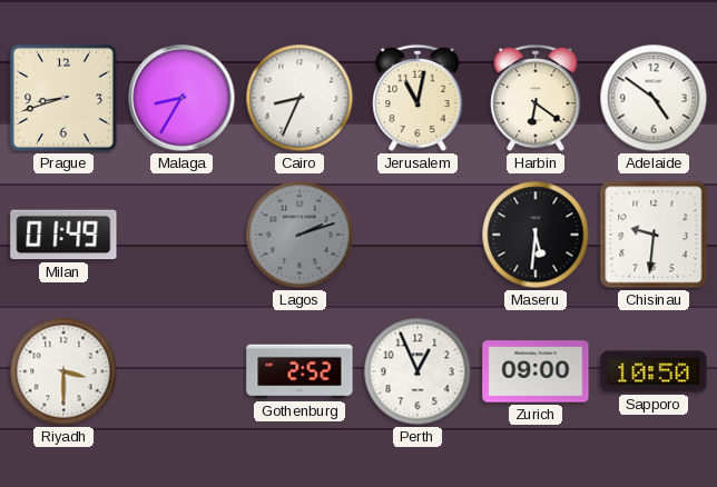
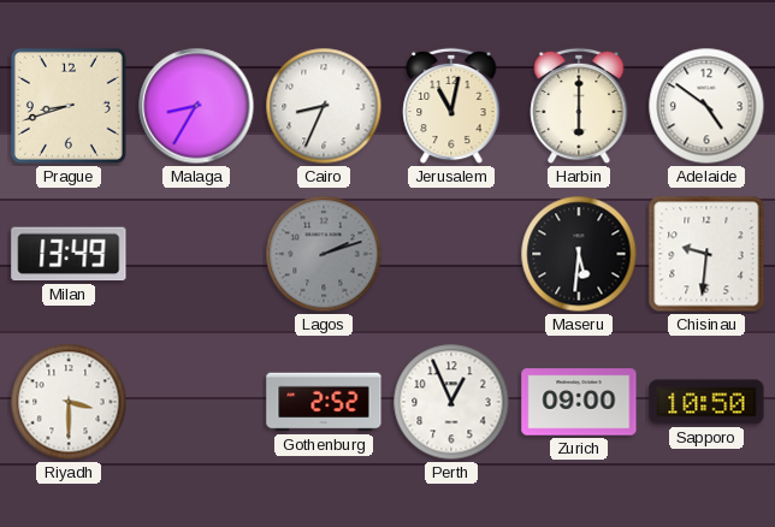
Harbin: 6:21 -> 6:00
Milan: 01:49 -> 13:49
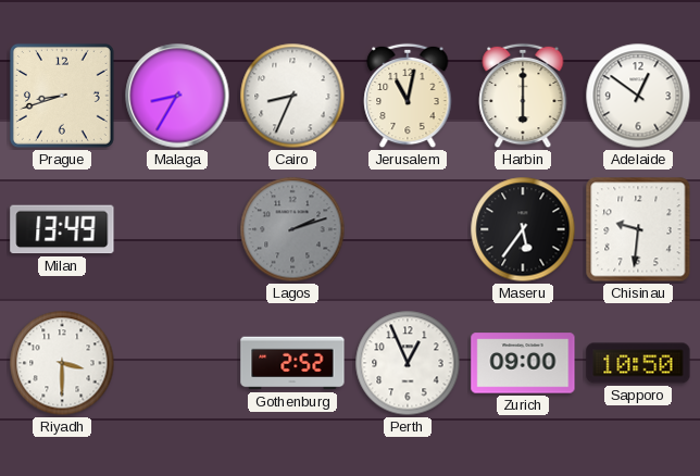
Adelaide: 4:51 -> 12:51
Maseru: 5:31 -> 5:36
